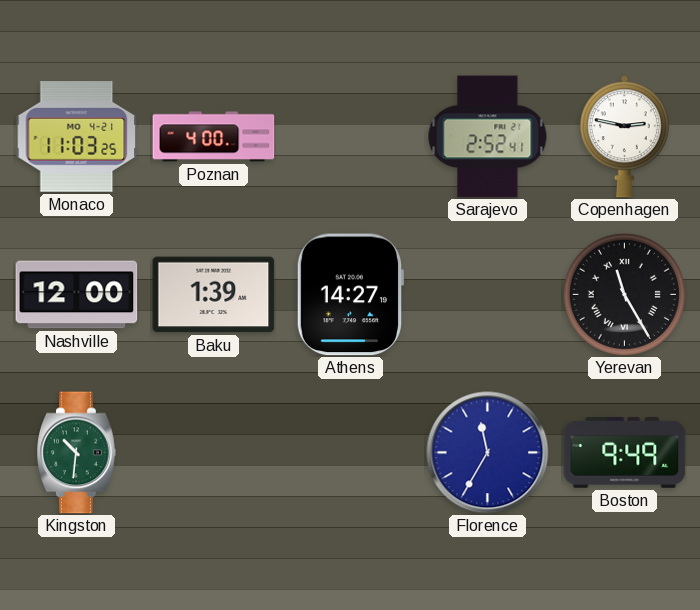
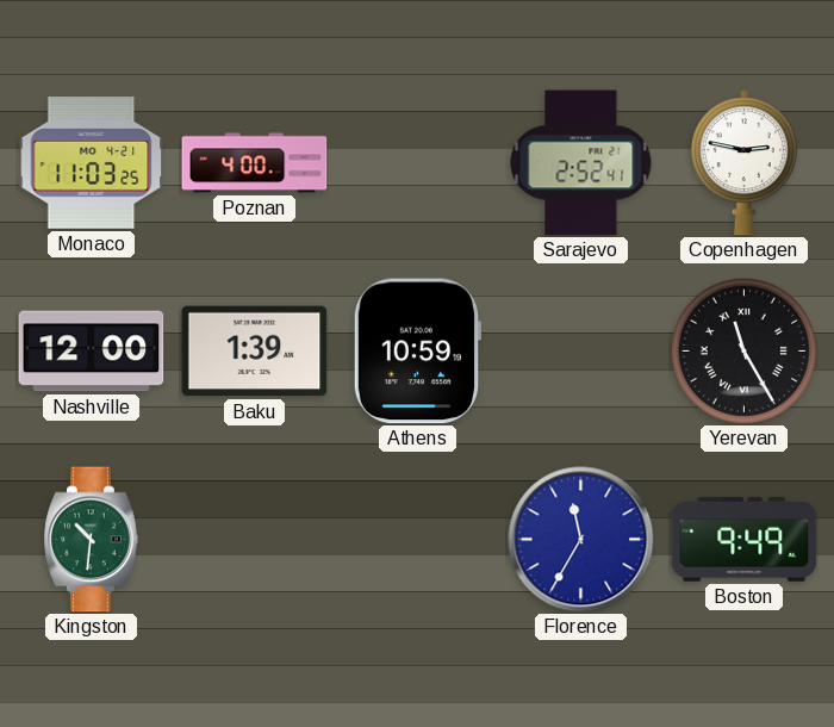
Athens: 14:27 -> 10:59
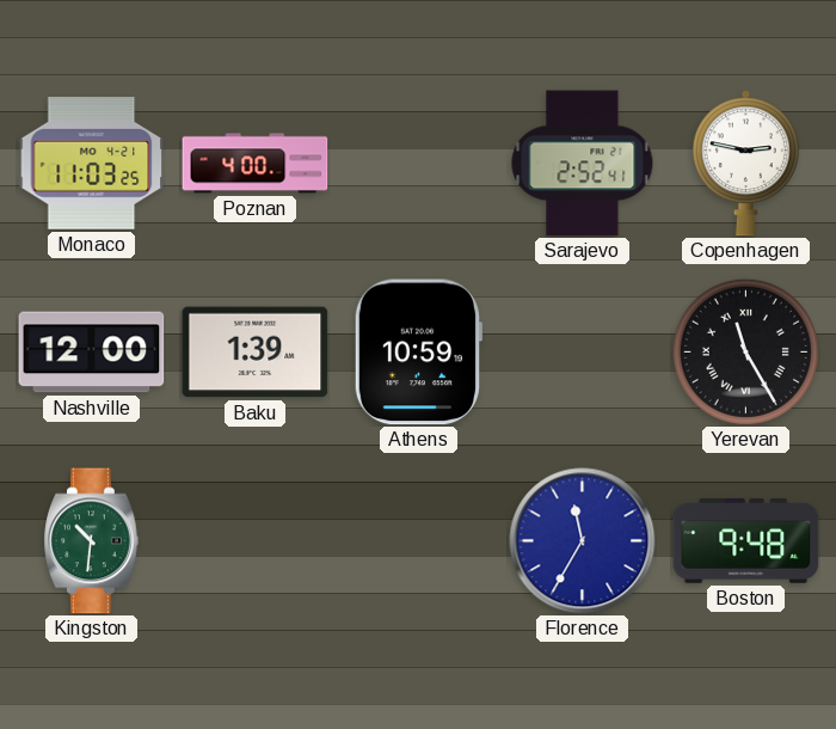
Boston: 9:49 -> 9:48
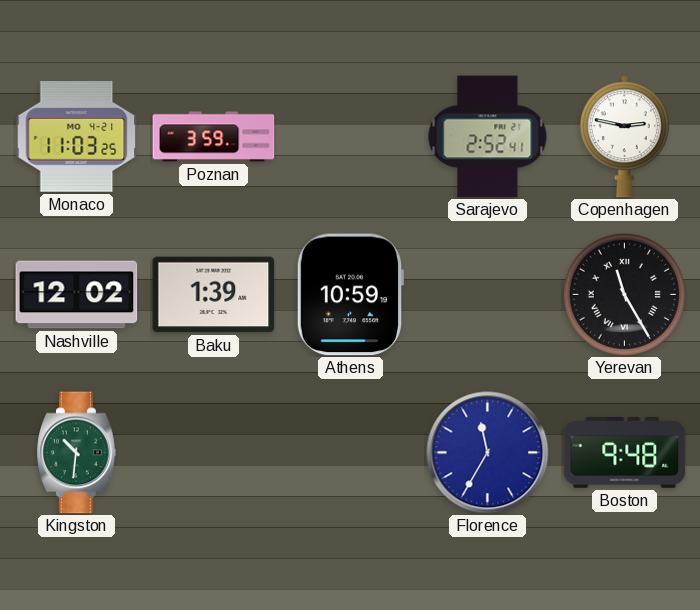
Poznan: 4:00 -> 3:59
Nashville: 12:00 -> 12:02
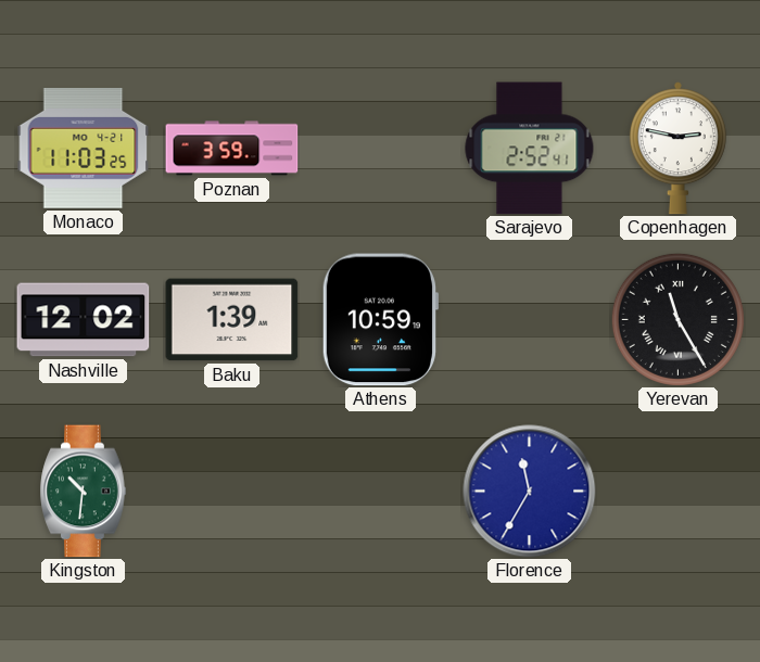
Boston: 9:48 -> none
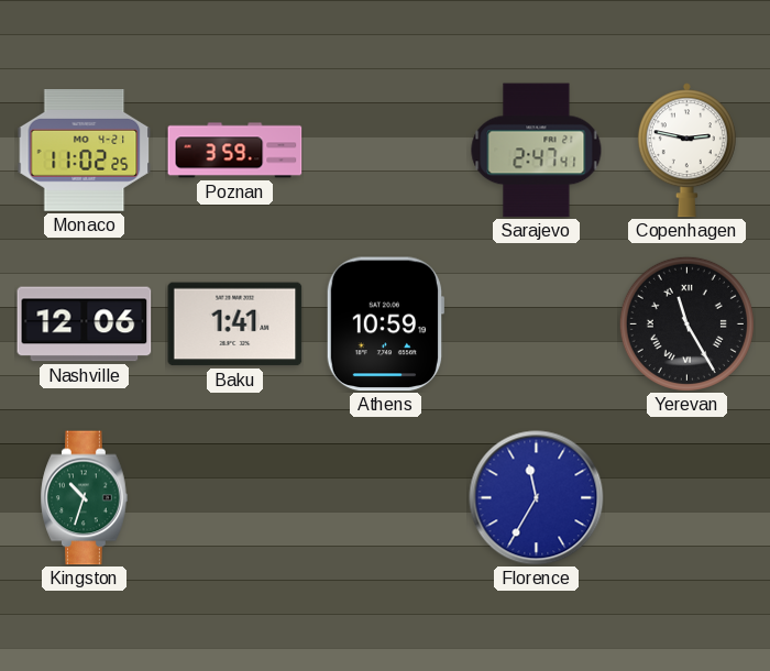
Monaco: 11:03 -> 11:02
Sarajevo: 2:52 -> 2:47
Nashville: 12:02 -> 12:06
Baku: 1:39 -> 1:41
Kingston: 10:31 -> 10:33
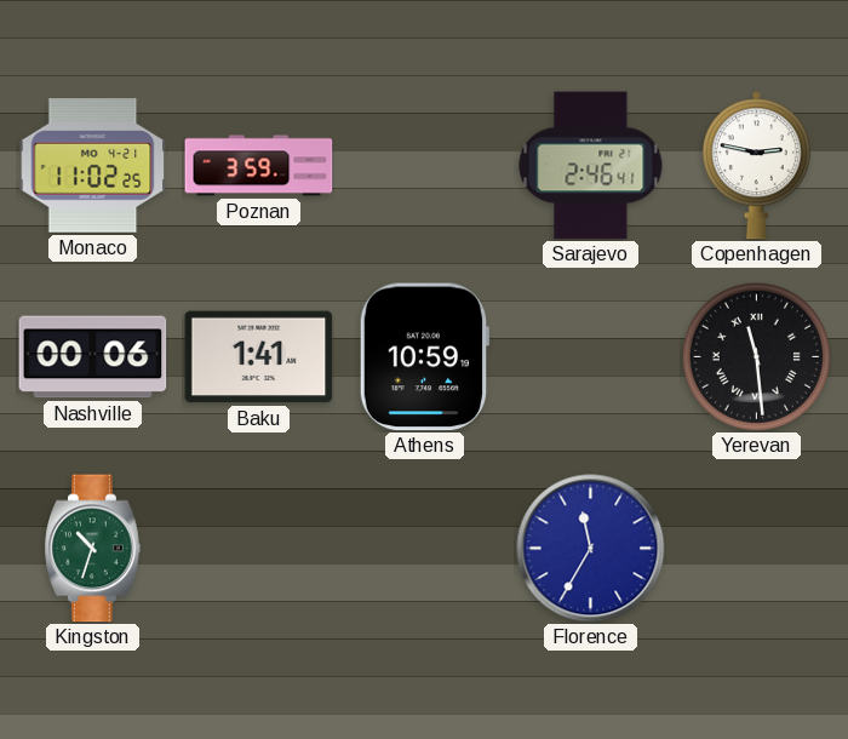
Sarajevo: 2:47 -> 2:46
Nashville: 12:06 -> 00:06
Yerevan: 11:25 -> 11:29
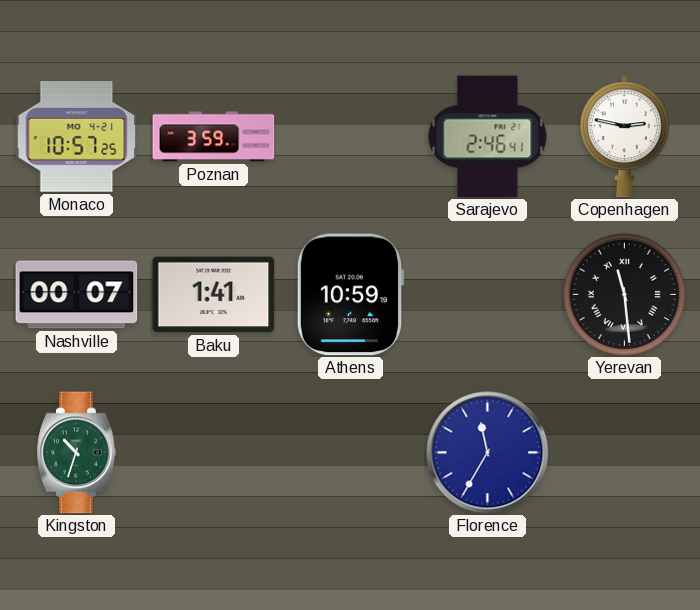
Monaco: 11:02 -> 10:57
Nashville: 00:06 -> 00:07
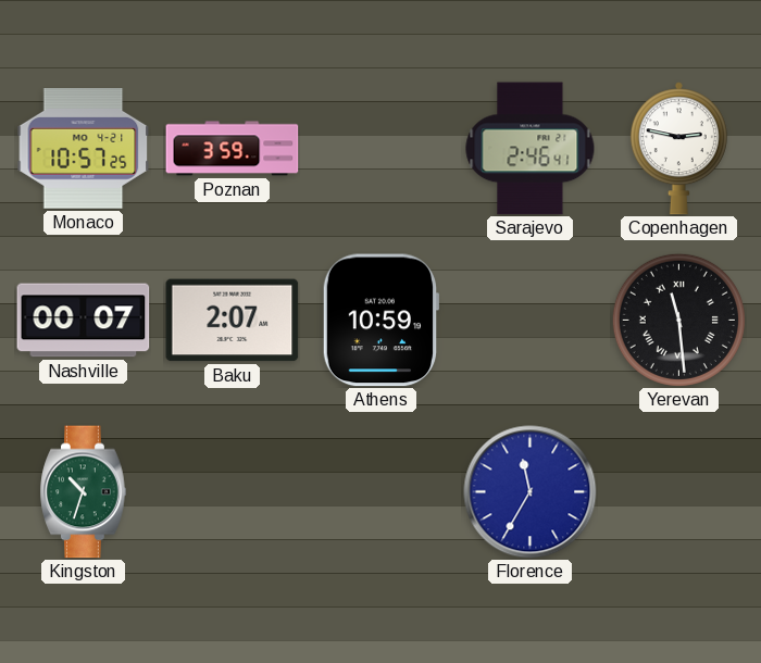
Baku: 1:41 -> 2:07
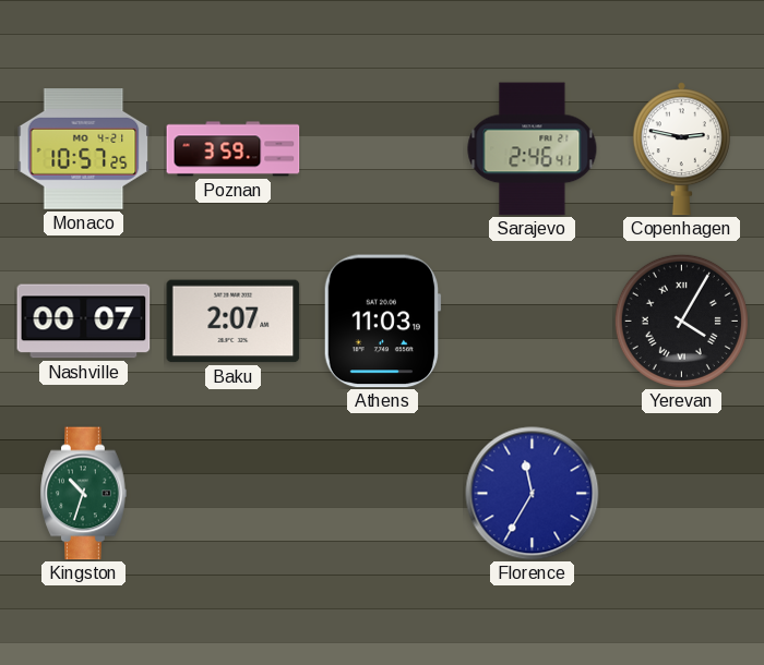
Athens: 10:59 -> 11:03
Yerevan: 11:29 -> 4:05
